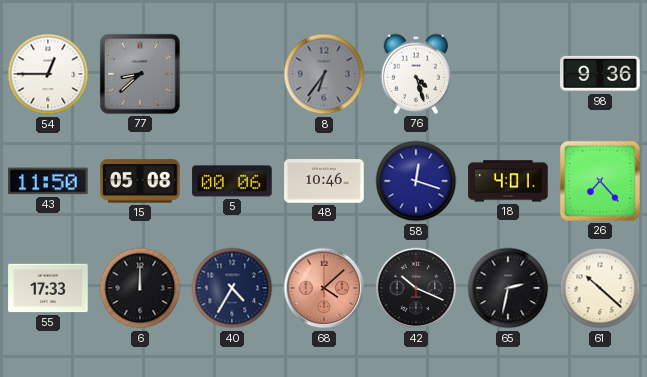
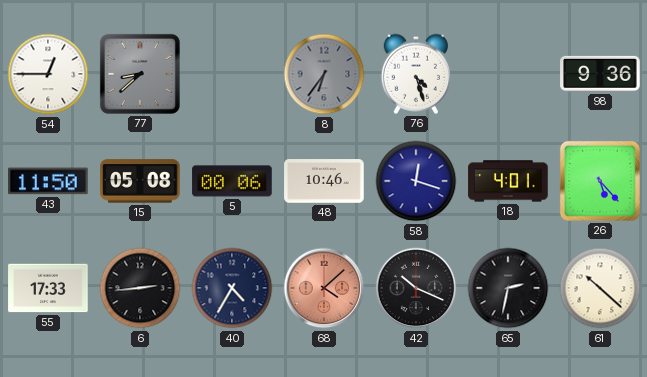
26: 7:23 -> 5:23
6: 12:00 -> 2:44
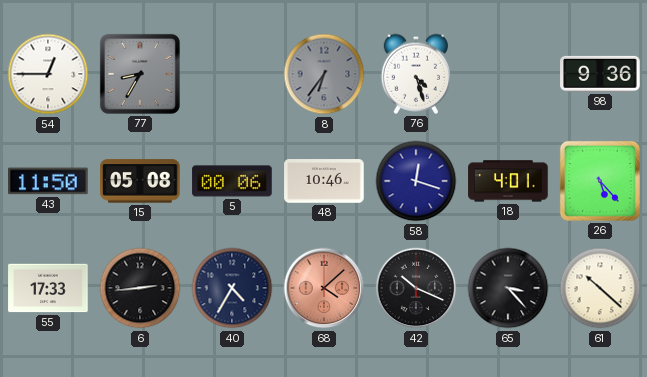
77: 8:38 -> 8:35
65: 2:32 -> 3:23
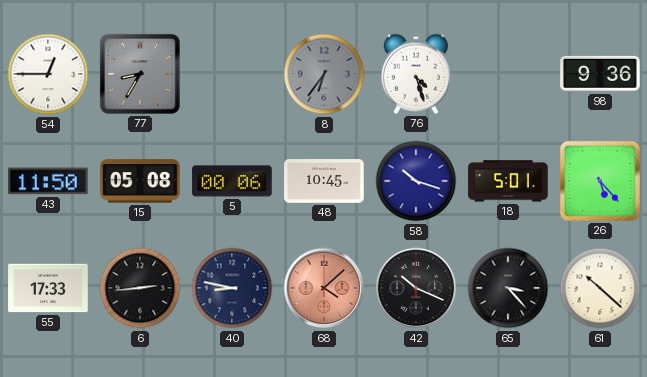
48: 10:46 -> 10:45
58: 12:18 -> 10:18
18: 4:01 -> 5:01
40: 4:35 -> 8:47
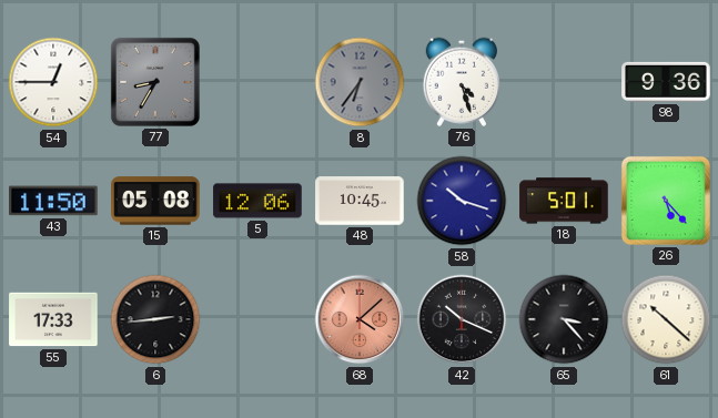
5: 00:06 -> 12:06
40: 8:47 -> none
